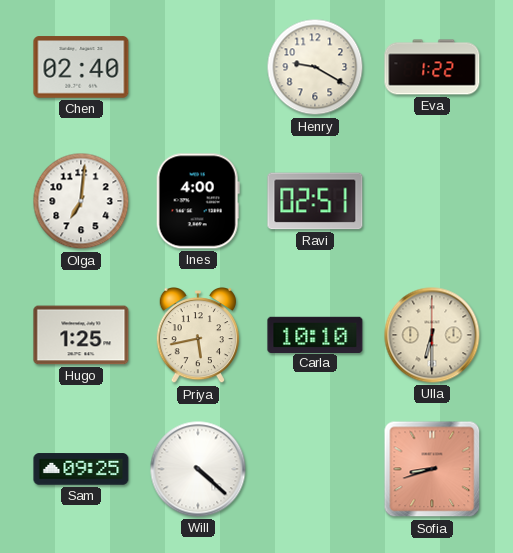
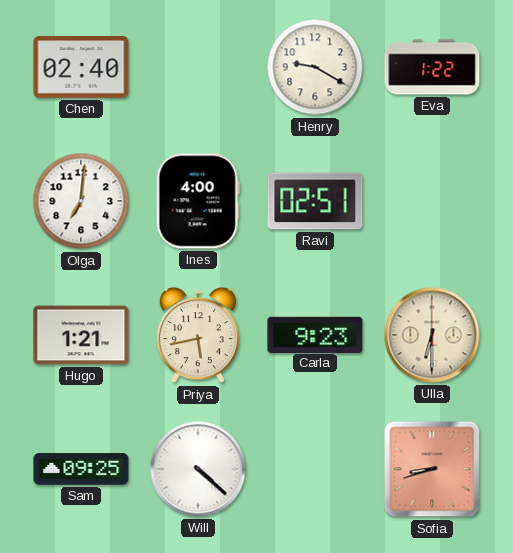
Hugo: 1:25 -> 1:21
Carla: 10:10 -> 9:23
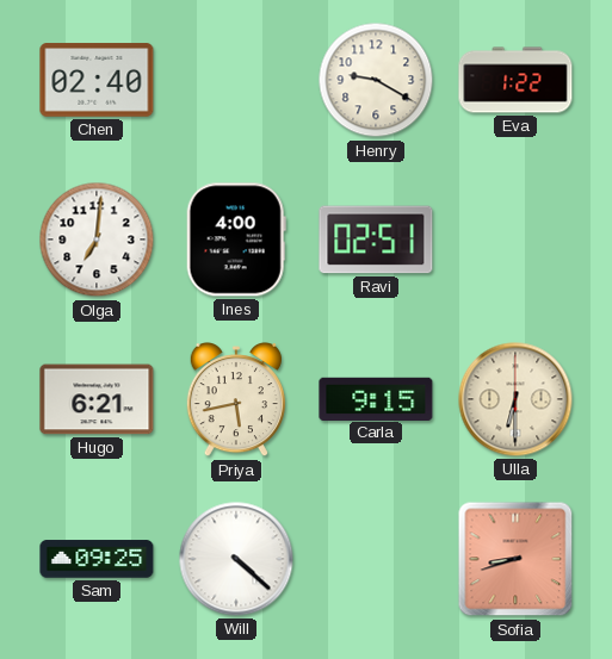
Hugo: 1:21 -> 6:21
Carla: 9:23 -> 9:15
